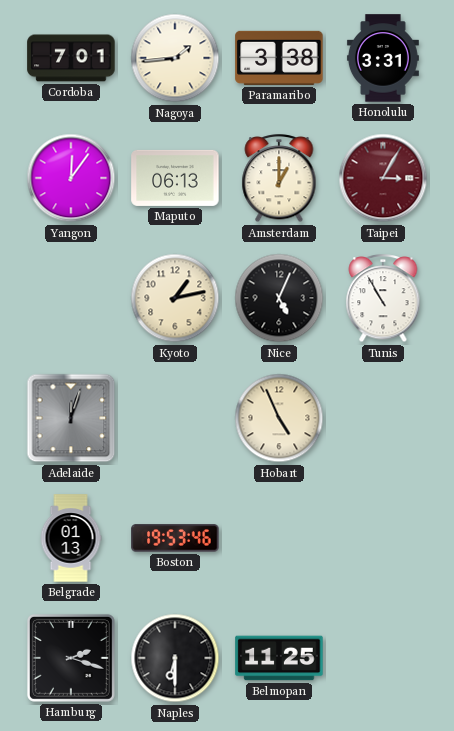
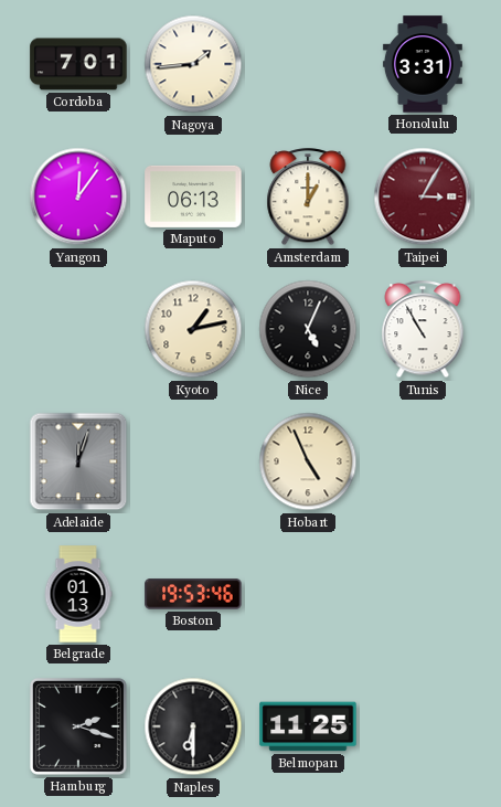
Paramaribo: 3:38 -> none
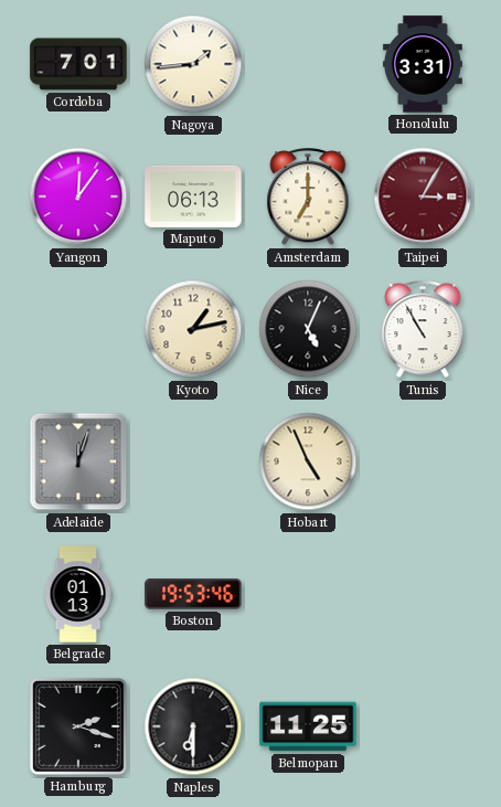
Amsterdam: 1:00 -> 7:00
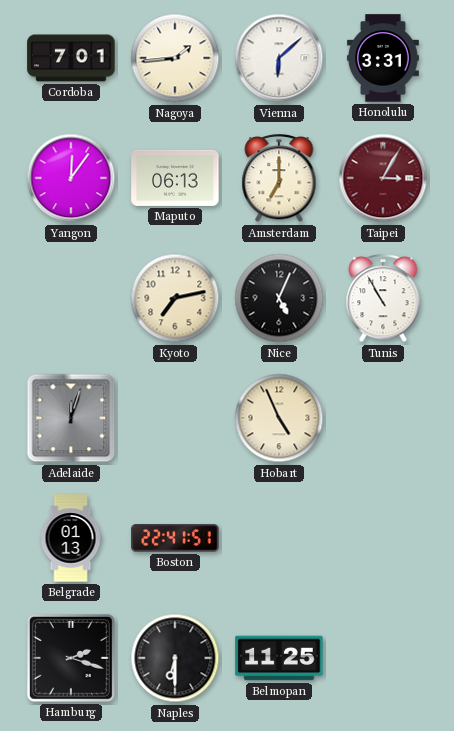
Vienna: none -> 6:08
Kyoto: 1:13 -> 7:13
Boston: 19:53 -> 22:41
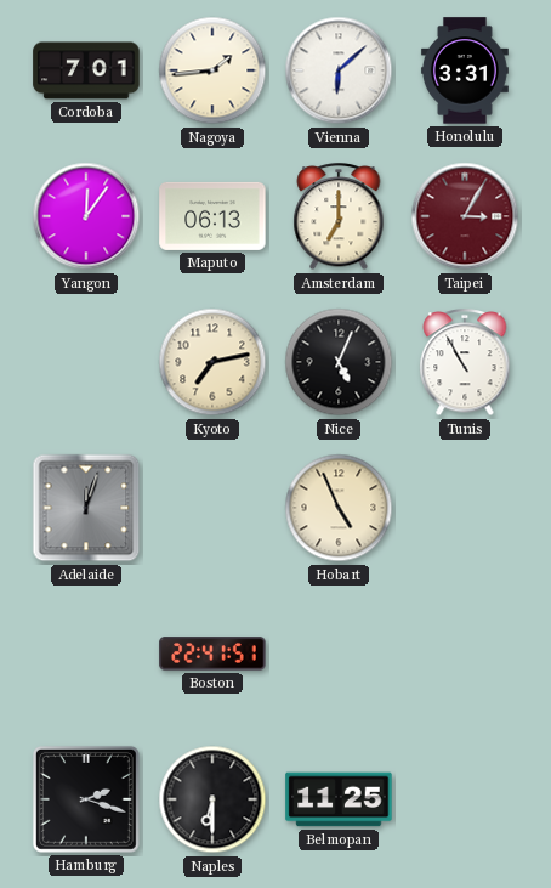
Belgrade: 01:13 -> none
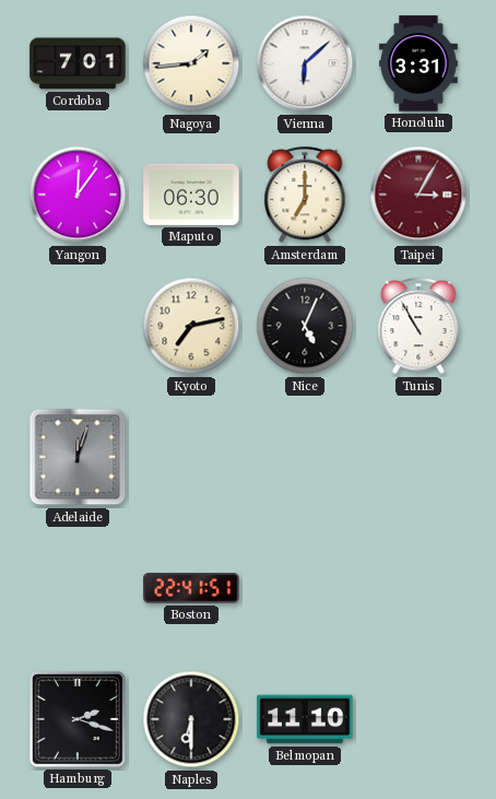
Maputo: 06:13 -> 06:30
Hobart: 4:56 -> none
Belmopan: 11:25 -> 11:10
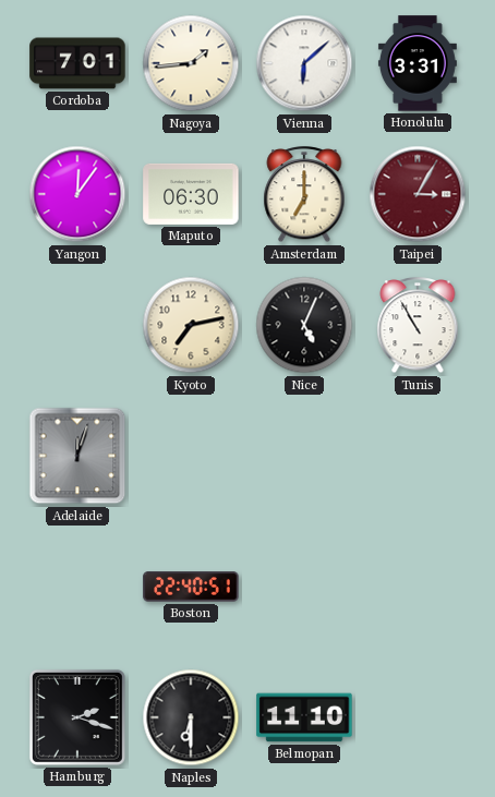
Boston: 22:41 -> 22:40
